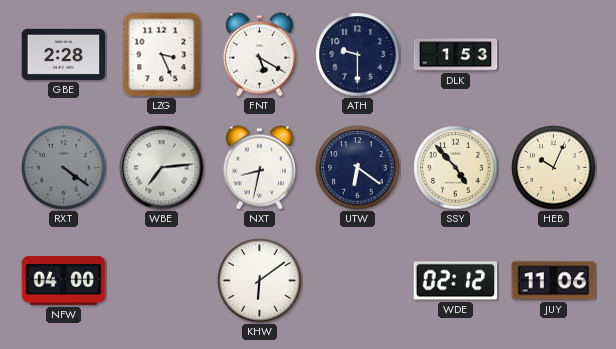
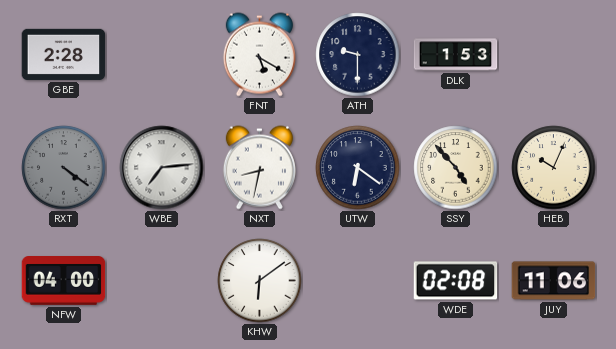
LZG: 3:26 -> none
WDE: 02:12 -> 02:08
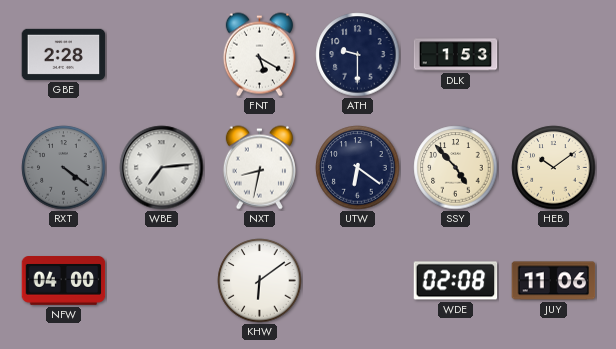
HEB: 10:04 -> 10:09
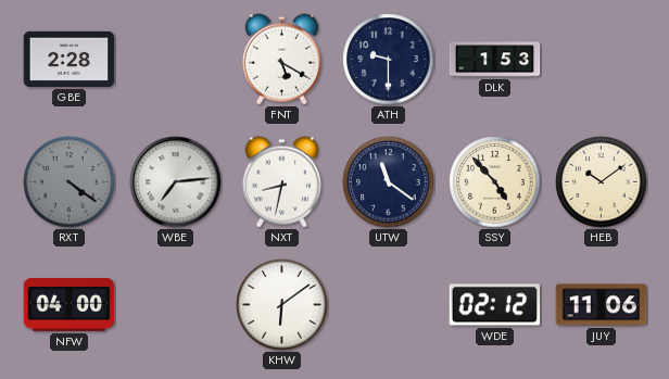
UTW: 6:21 -> 11:21
WDE: 02:08 -> 02:12
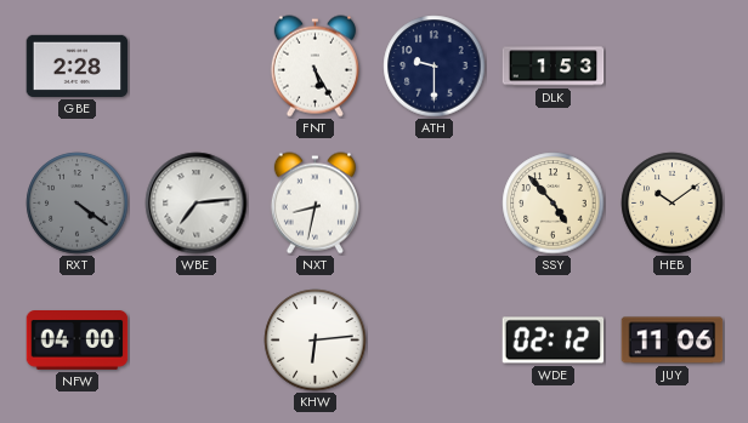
FNT: 5:20 -> 5:25
UTW: 11:21 -> none
KHW: 6:09 -> 6:14
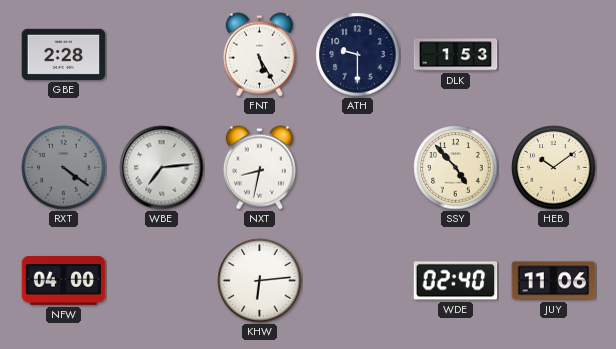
WDE: 02:12 -> 02:40
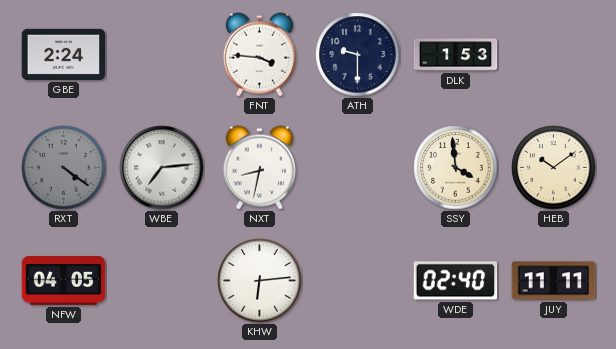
GBE: 2:28 -> 2:24
FNT: 5:25 -> 3:46
SSY: 4:53 -> 3:59
NFW: 04:00 -> 04:05
JUY: 11:06 -> 11:11
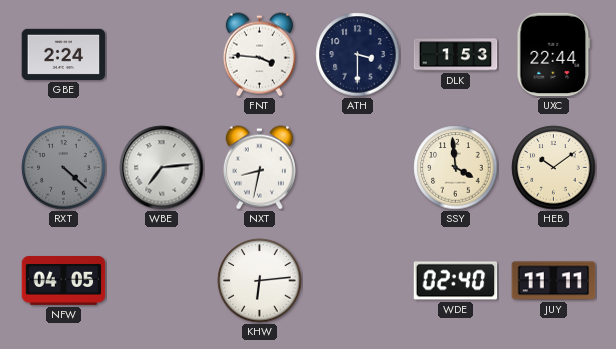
ATH: 9:30 -> 3:30
UXC: none -> 22:44
RXT: 4:21 -> 4:22
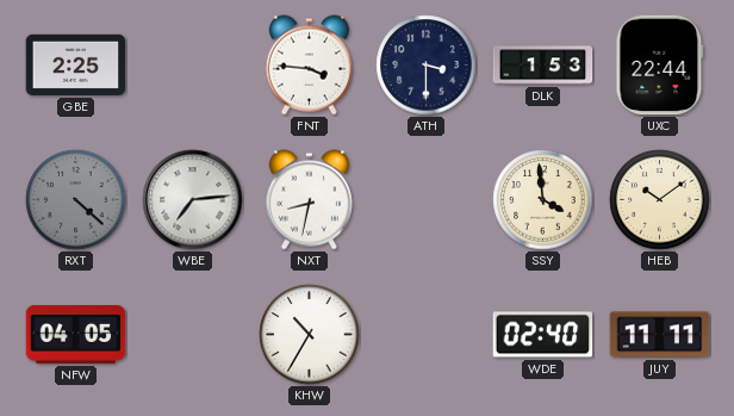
GBE: 2:24 -> 2:25
KHW: 6:14 -> 10:35
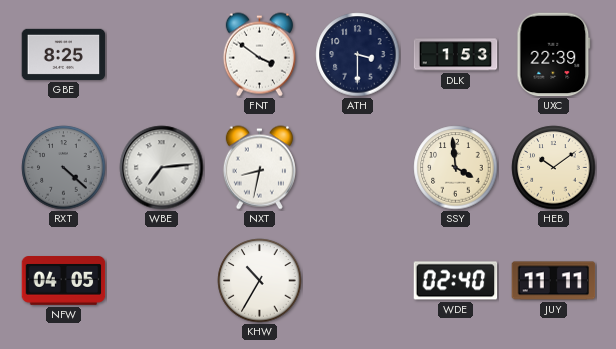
GBE: 2:25 -> 8:25
FNT: 3:46 -> 3:51
UXC: 22:44 -> 22:39
